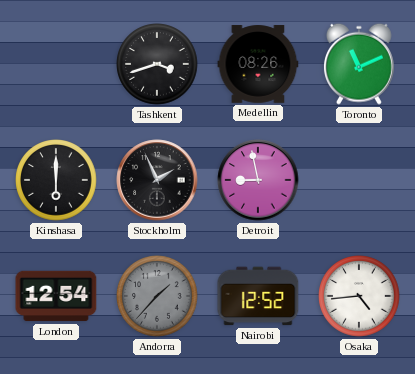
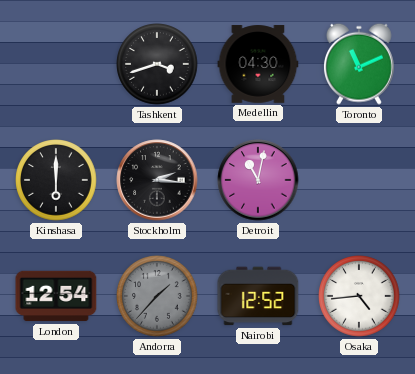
Medellin: 08:26 -> 04:30
Stockholm: 1:56 -> 2:16
Detroit: 8:58 -> 11:02
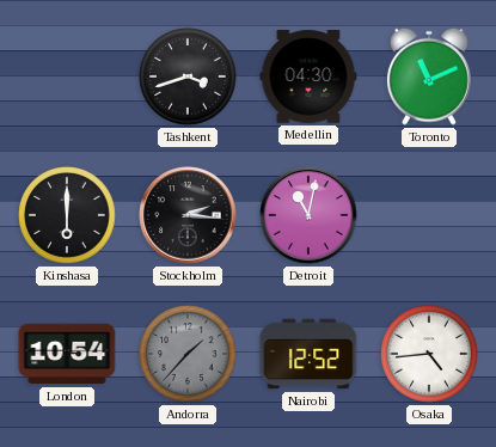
London: 12:54 -> 10:54
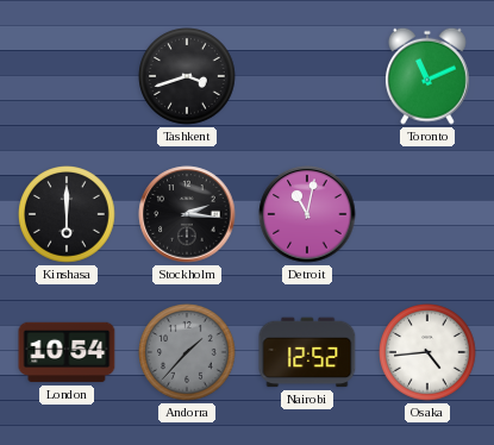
Medellin: 04:30 -> none
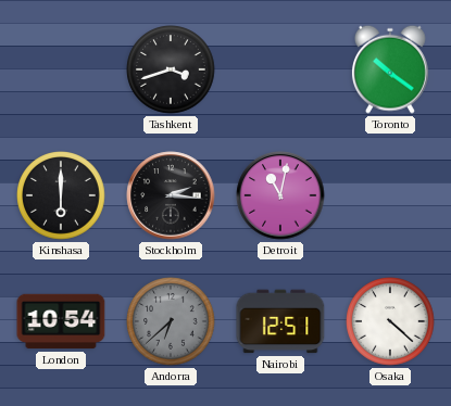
Toronto: 11:11 -> 10:21
Andorra: 1:37 -> 6:38
Nairobi: 12:52 -> 12:51
Osaka: 4:44 -> 4:22
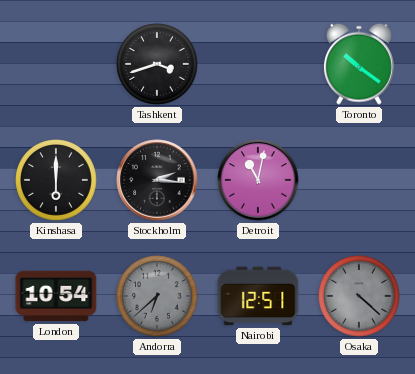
Osaka dial: white -> grey
